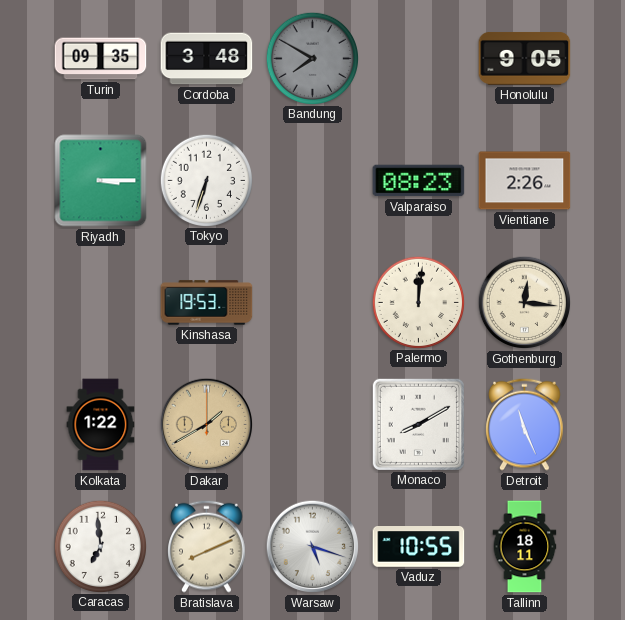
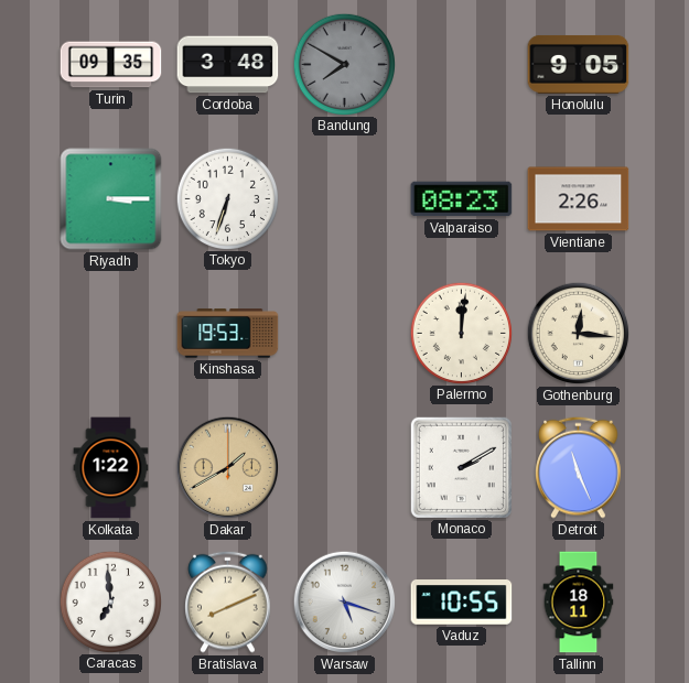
Monaco: 8:10 -> 2:10
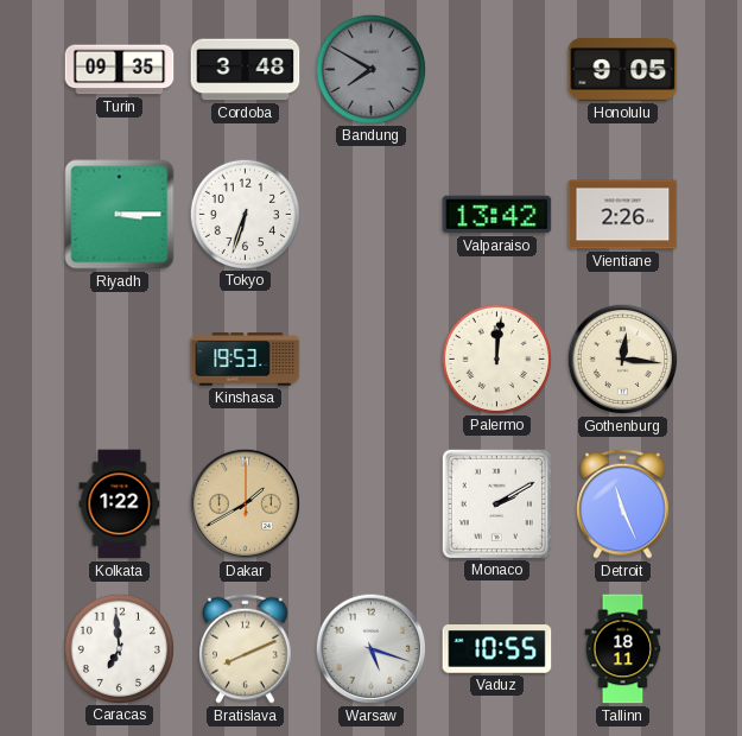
Valparaiso: 08:23 -> 13:42
